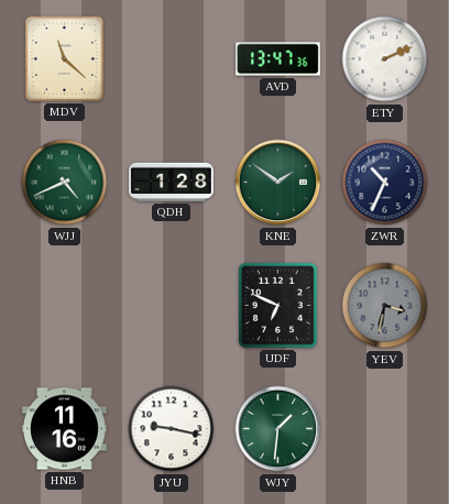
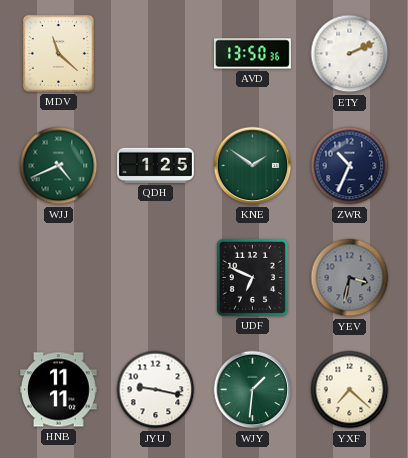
AVD: 13:47 -> 13:50
QDH: 1:28 -> 1:25
HNB: 11:16 -> 11:11
YXF: none -> 7:22
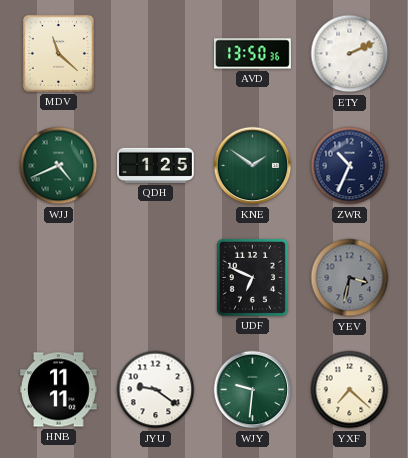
JYU: 9:17 -> 9:21
WJY: 1:31 -> 9:31
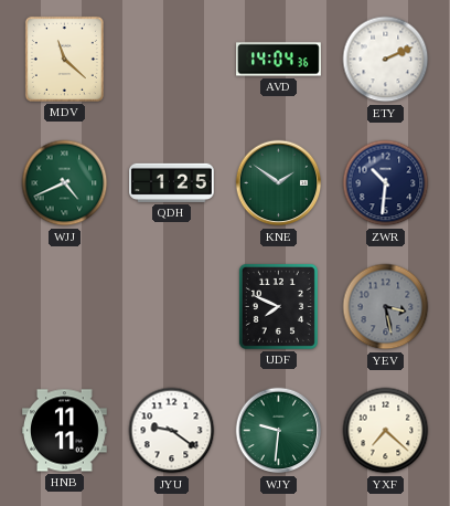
AVD: 13:50 -> 14:04
ZWR: 10:34 -> 10:31
UDF: 6:49 -> 7:49
YEV: 3:32 -> 3:28
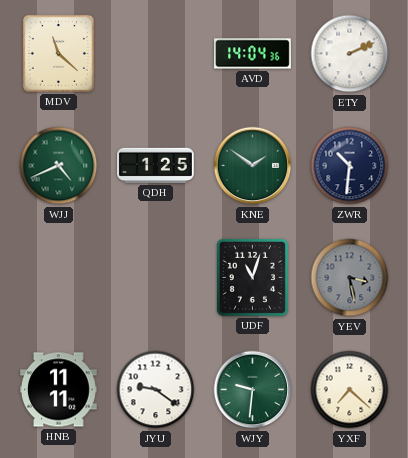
UDF: 7:49 -> 11:03
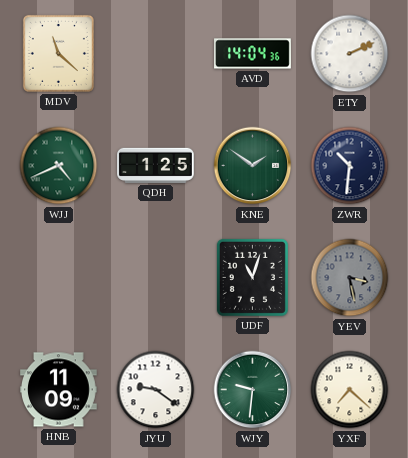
HNB: 11:11 -> 11:09
